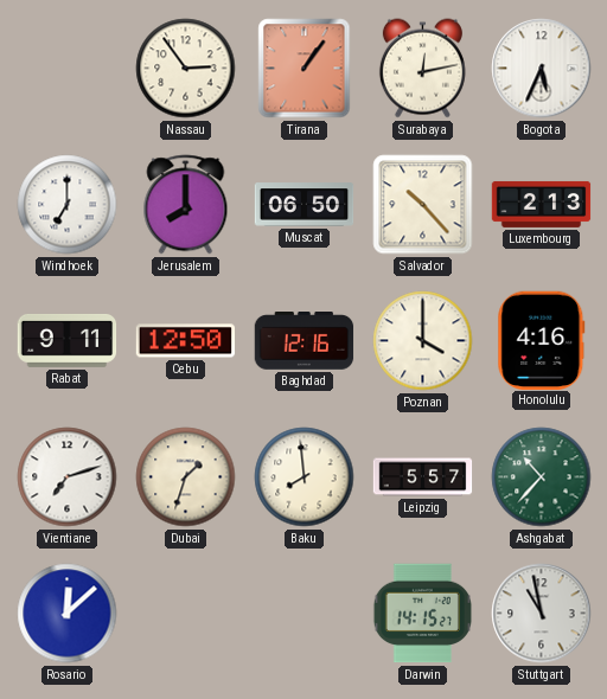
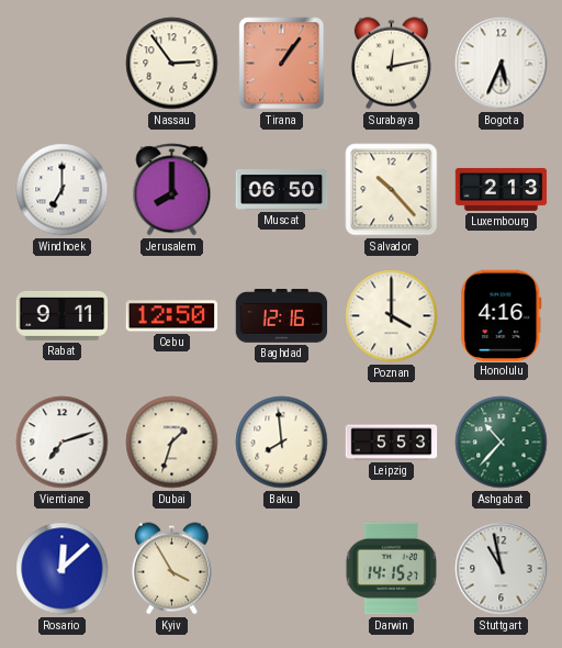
Leipzig: 5:57 -> 5:53
Kyiv: none -> 3:55
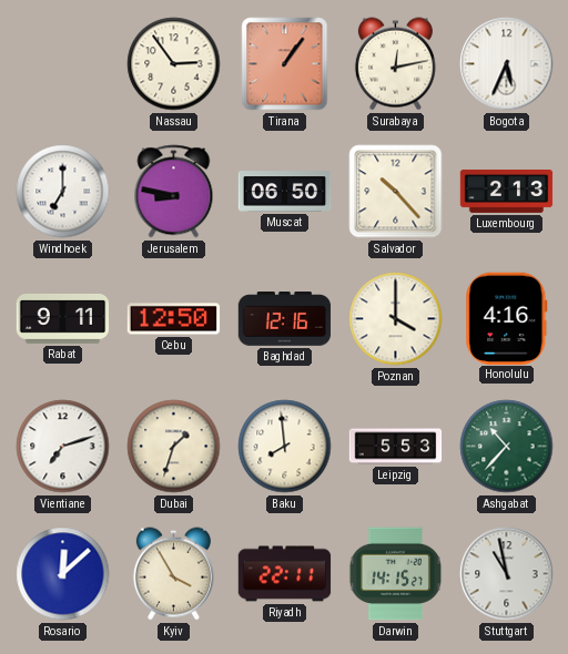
Jerusalem: 8:00 -> 8:47
Riyadh: none -> 22:11
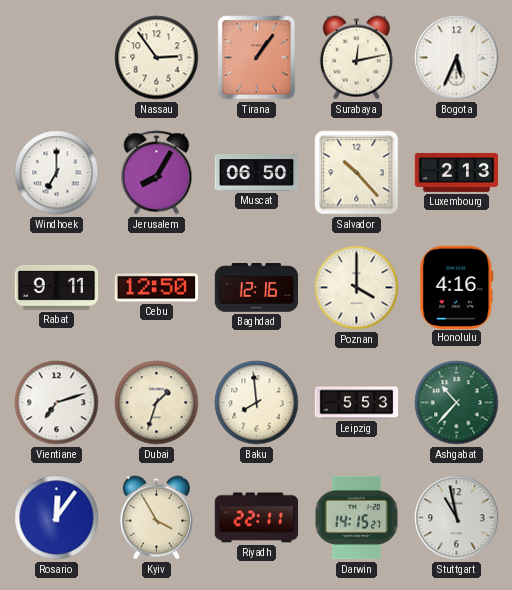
Jerusalem: 8:47 -> 8:05
Rosario: 12:08 -> 12:06
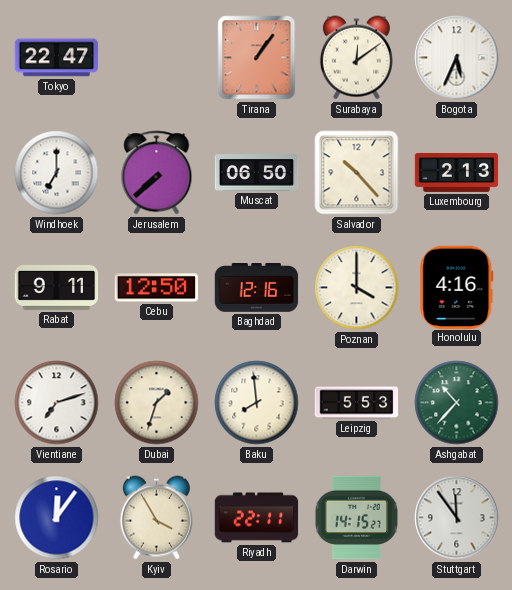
Tokyo: none -> 22:47
Nassau: 2:54 -> none
Surabaya: 12:13 -> 12:09
Jerusalem: 8:05 -> 7:38
Stuttgart: 10:58 -> 11:54
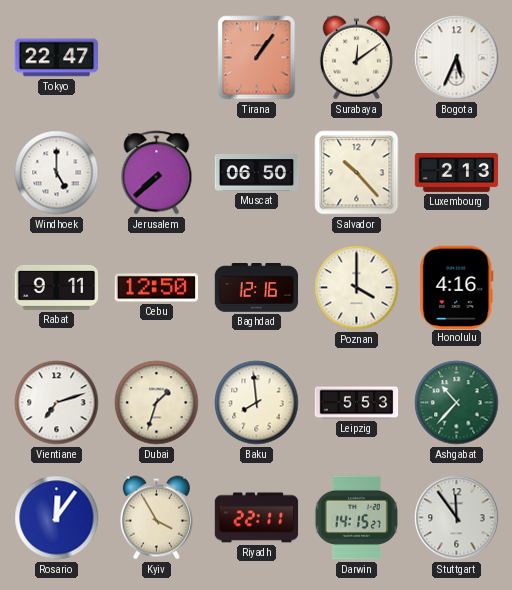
Windhoek: 7:00 -> 5:00
